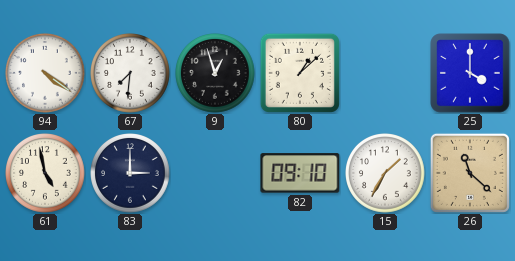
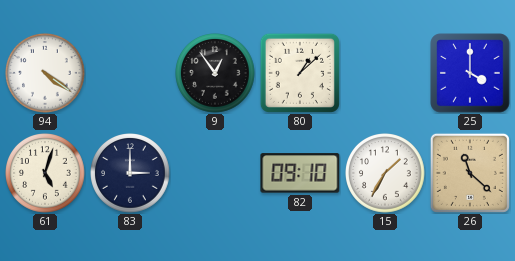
67: 7:31 -> none
9: 12:57 -> 12:54
61: 4:58 -> 5:03
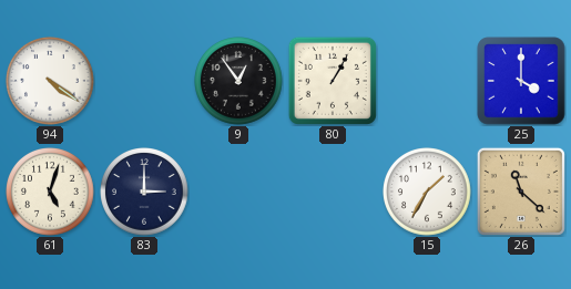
80: 1:08 -> 1:05
82: 09:10 -> none
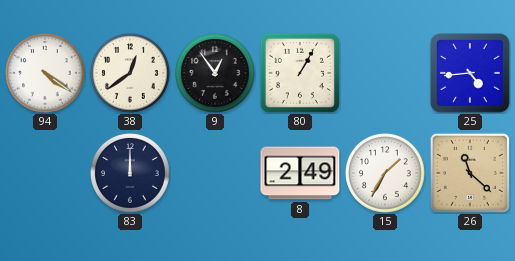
38: none -> 12:39
25: 4:00 -> 4:44
61: 5:03 -> none
83: 3:00 -> 12:00
8: none -> 2:49
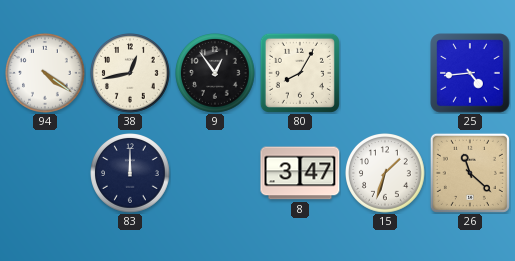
38: 12:39 -> 12:43
80: 1:05 -> 8:05
8: 2:49 -> 3:47
15: 1:35 -> 1:33
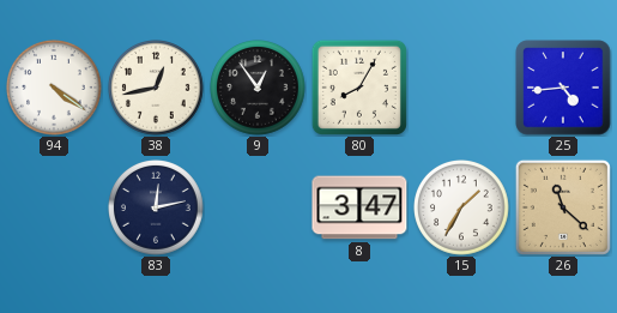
83: 12:00 -> 12:13
15: 1:33 -> 1:35
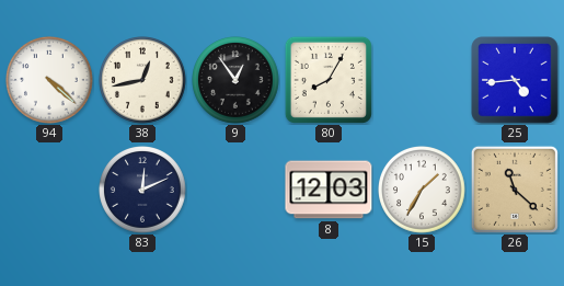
94: 4:21 -> 4:22
83: 12:13 -> 12:11
8: 3:47 -> 12:03
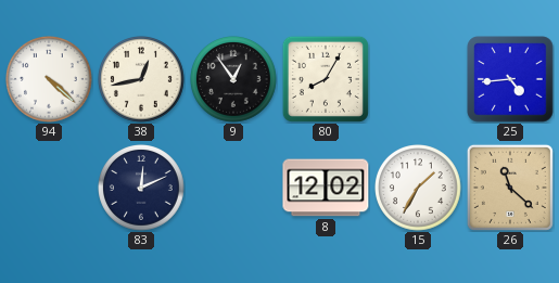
8: 12:03 -> 12:02
